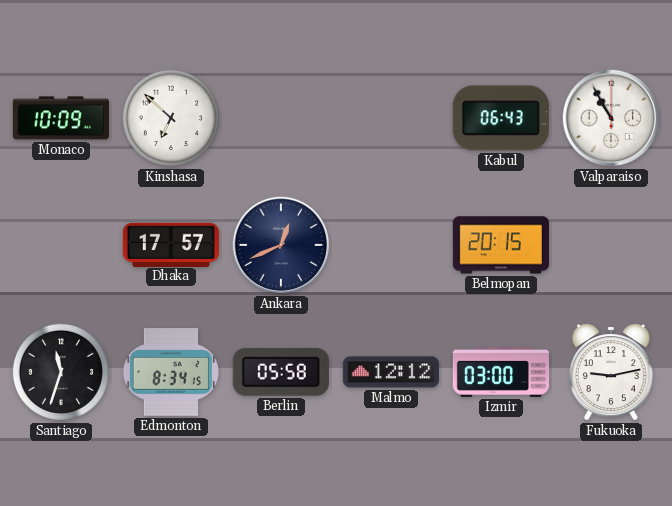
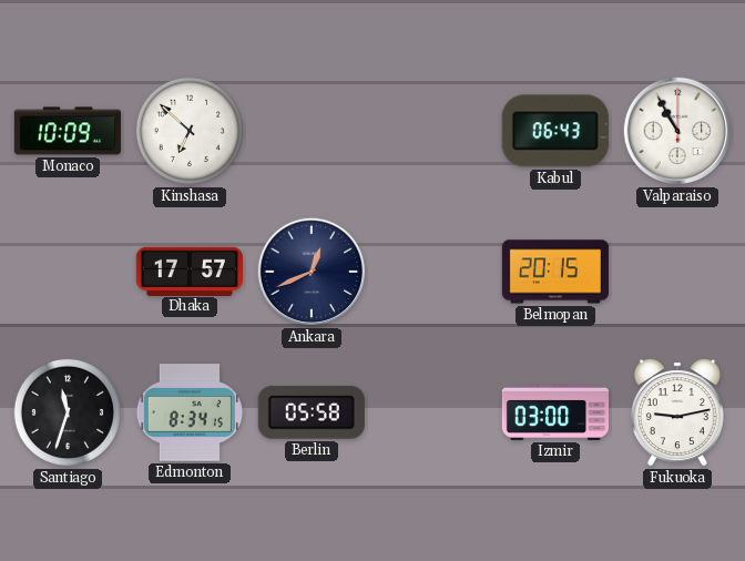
Malmo: 12:12 -> none
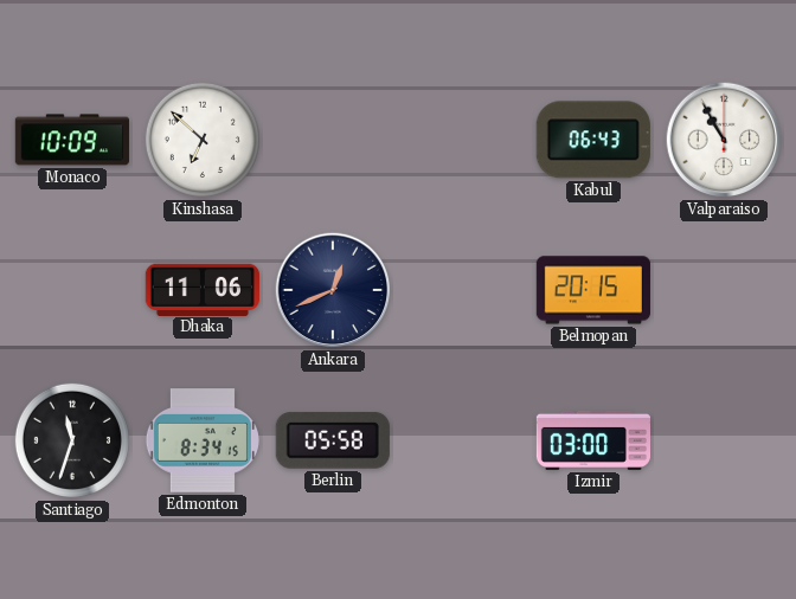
Dhaka: 17:57 -> 11:06
Fukuoka: 9:13 -> none
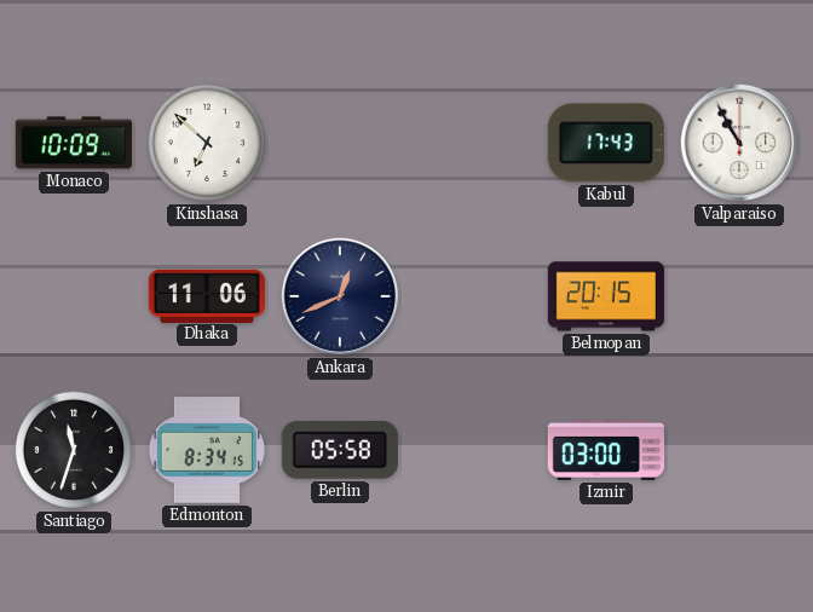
Kabul: 06:43 -> 17:43
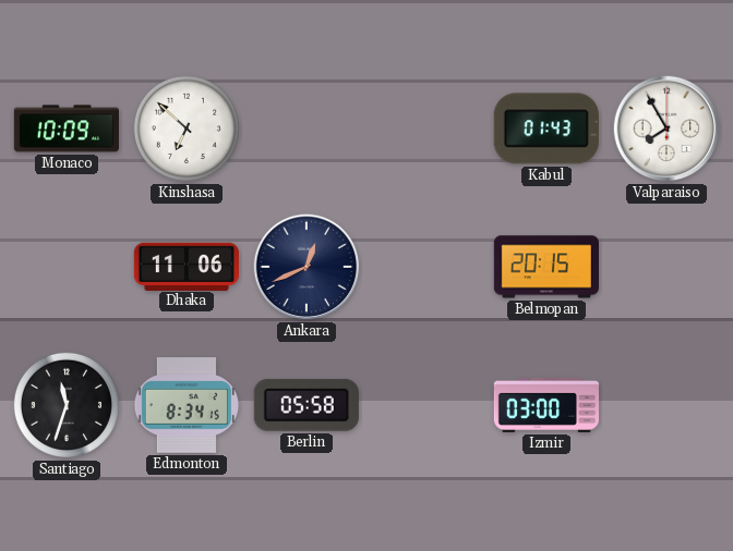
Kabul: 17:43 -> 01:43
Valparaiso: 10:55 -> 7:55
